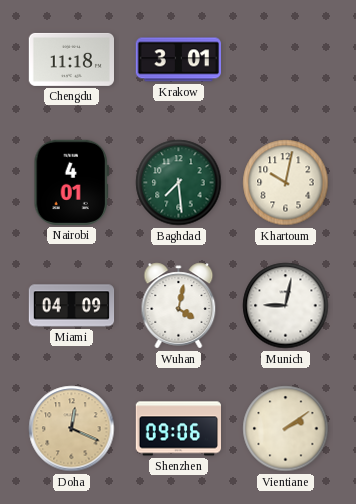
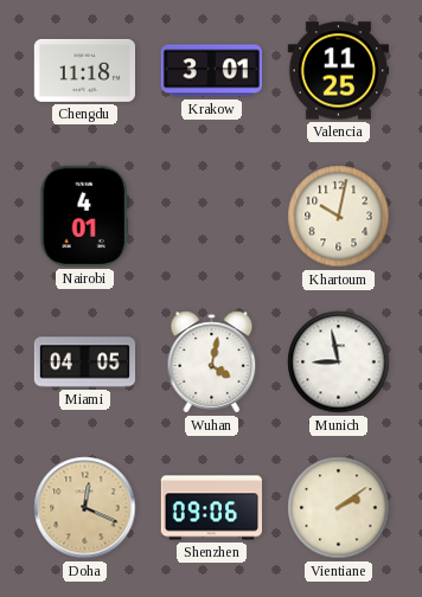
Valencia: none -> 11:25
Baghdad: 7:29 -> none
Miami: 04:09 -> 04:05
Munich: 9:02 -> 8:58
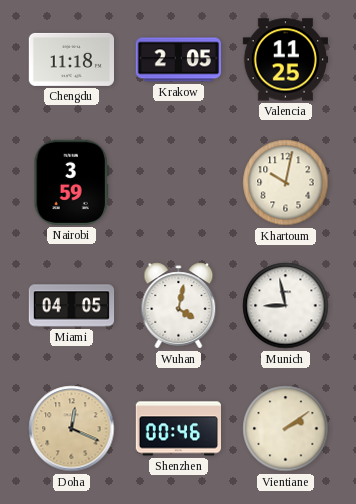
Krakow: 3:01 -> 2:05
Nairobi: 4:01 -> 3:59
Shenzhen: 09:06 -> 00:46
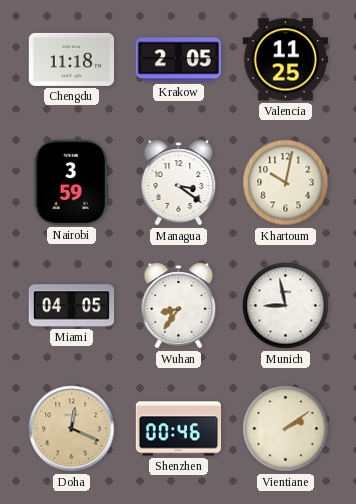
Managua: none -> 3:21
Wuhan: 4:02 -> 8:36
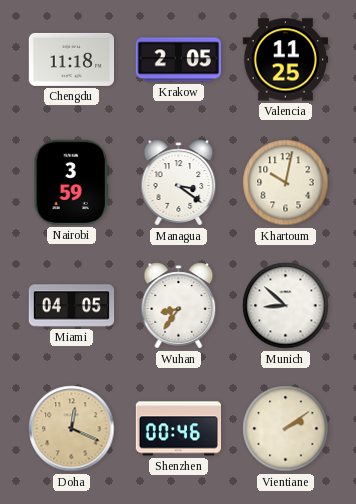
Munich: 8:58 -> 8:52
